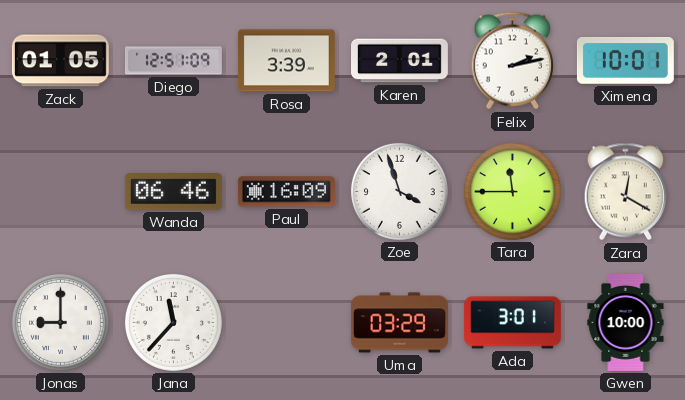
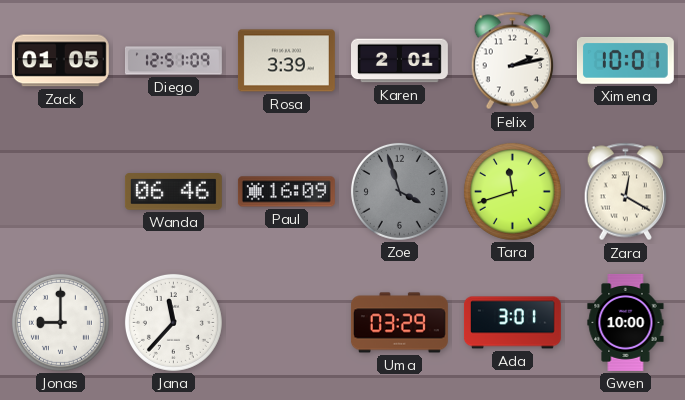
Zoe dial: white -> grey
Tara: 11:45 -> 11:42
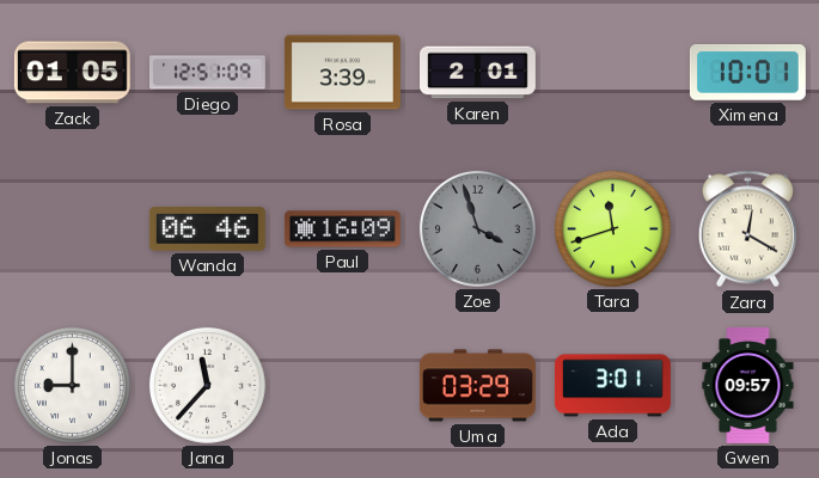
Felix: 2:13 -> none
Gwen: 10:00 -> 09:57
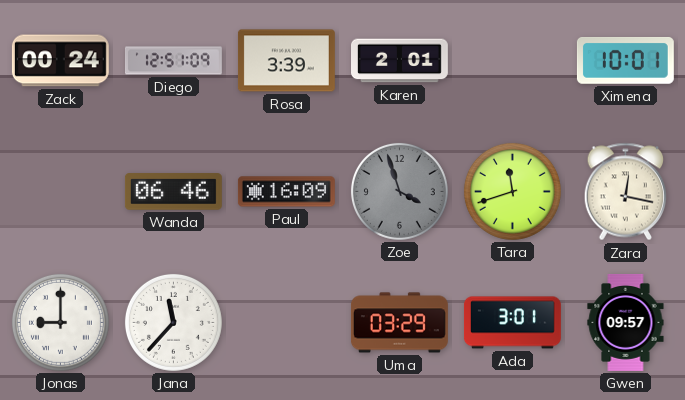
Zack: 01:05 -> 00:24
Zara: 12:20 -> 12:17
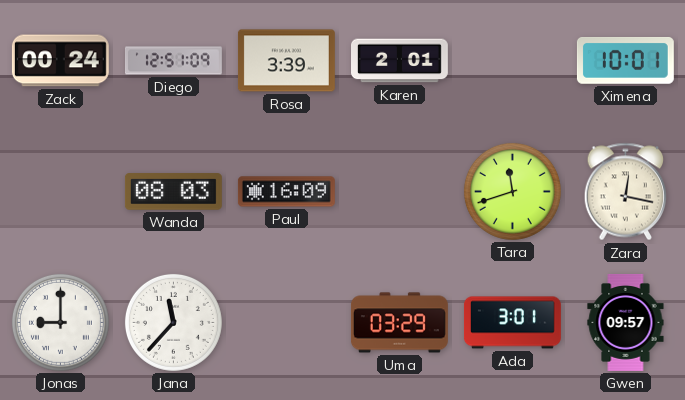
Wanda: 06:46 -> 08:03
Zoe: 3:57 -> none
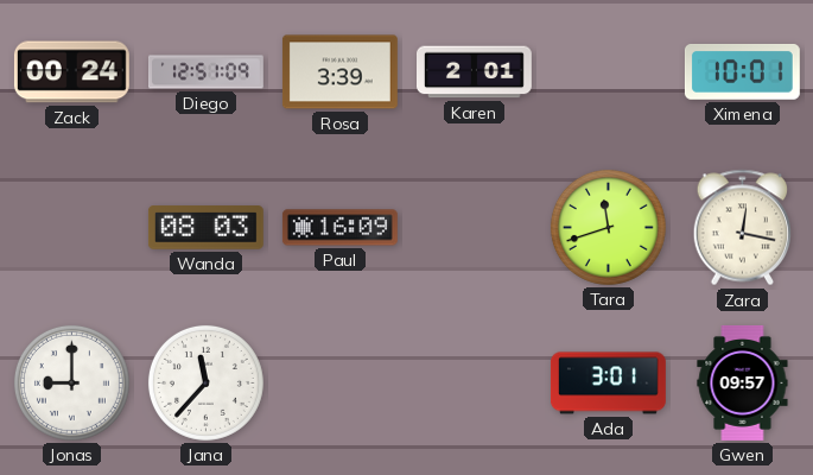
Uma: 03:29 -> none
